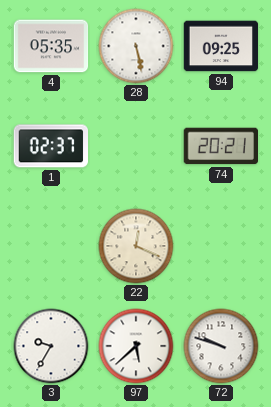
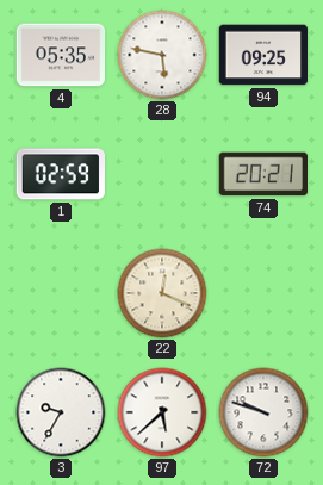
28: 5:28 -> 5:47
1: 02:37 -> 02:59
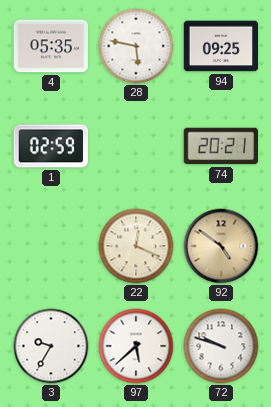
92: none -> 4:51
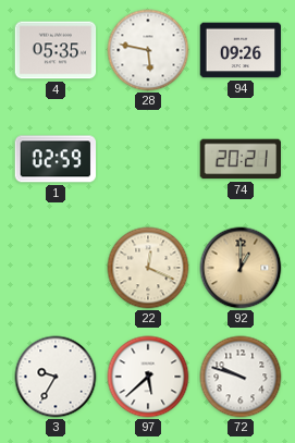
94: 09:25 -> 09:26
92: 4:51 -> 1:00
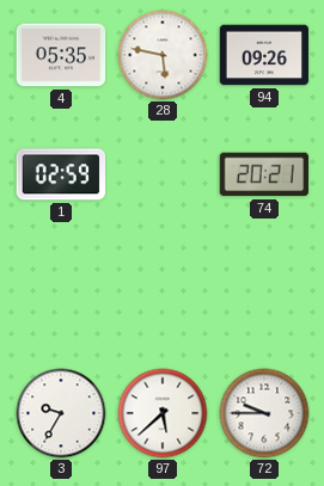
22: 12:19 -> none
92: 1:00 -> none
72: 9:48 -> 9:45
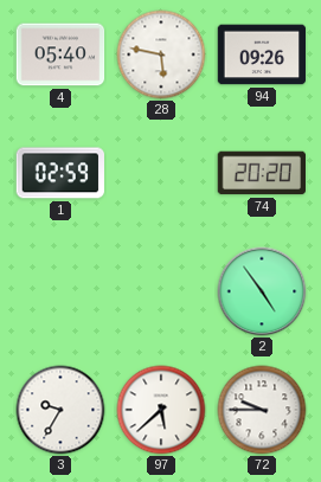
4: 05:35 -> 05:40
74: 20:21 -> 20:20
2: none -> 4:54
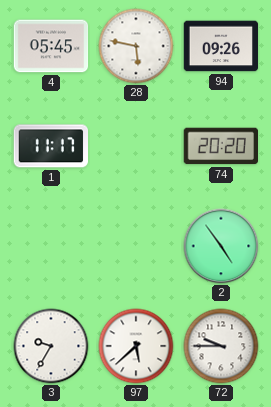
4: 05:40 -> 05:45
1: 02:59 -> 11:17
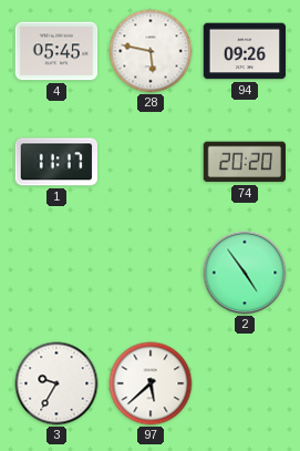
72: 9:45 -> none
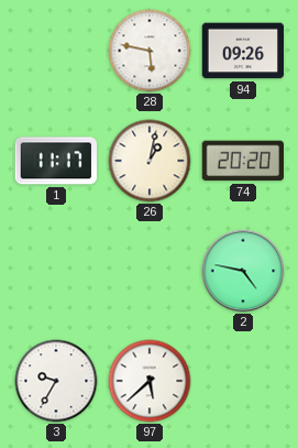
4: 05:45 -> none
26: none -> 1:02
2: 4:54 -> 4:47
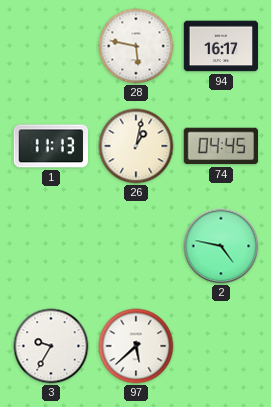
94: 09:26 -> 16:17
1: 11:17 -> 11:13
74: 20:20 -> 04:45
